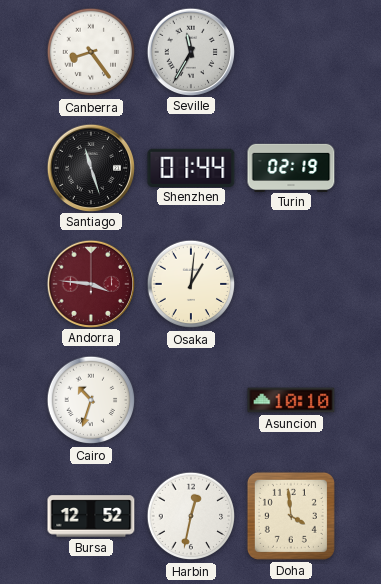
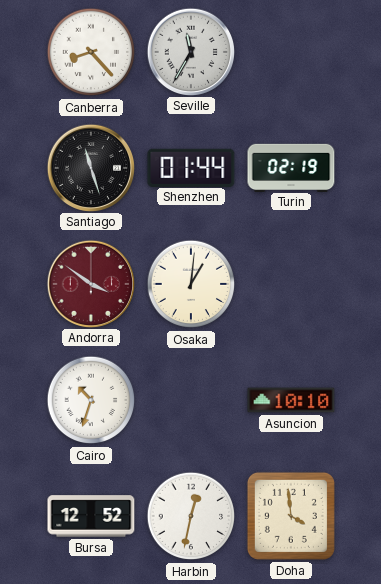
Canberra: 8:24 -> 8:23
Andorra: 3:46 -> 3:51
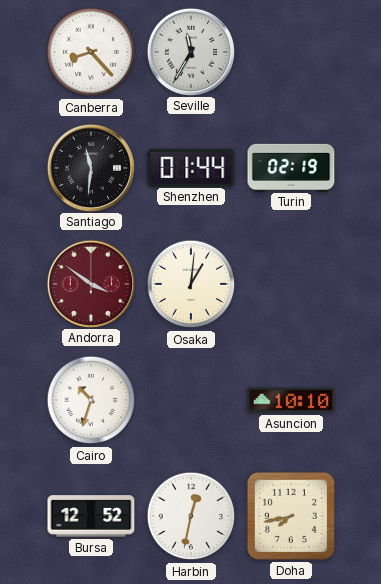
Santiago: 11:27 -> 11:31
Doha: 3:59 -> 7:43
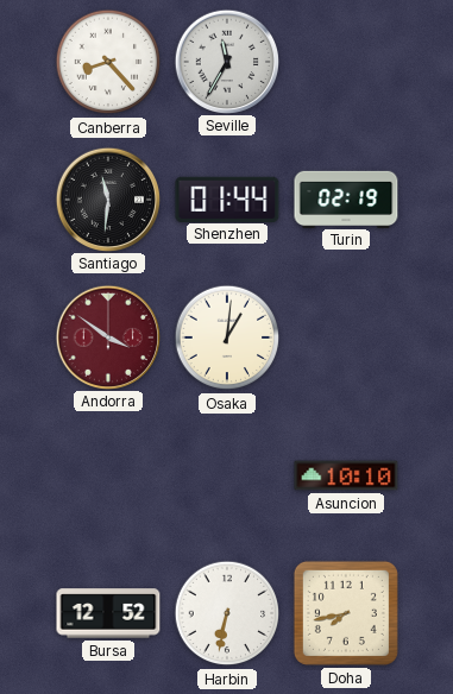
Cairo: 10:33 -> none
Harbin: 12:32 -> 6:32
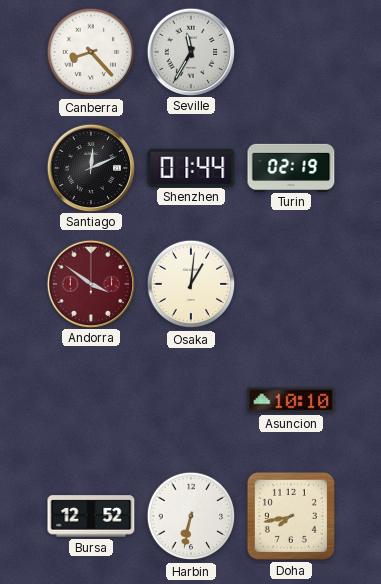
Santiago: 11:31 -> 12:11
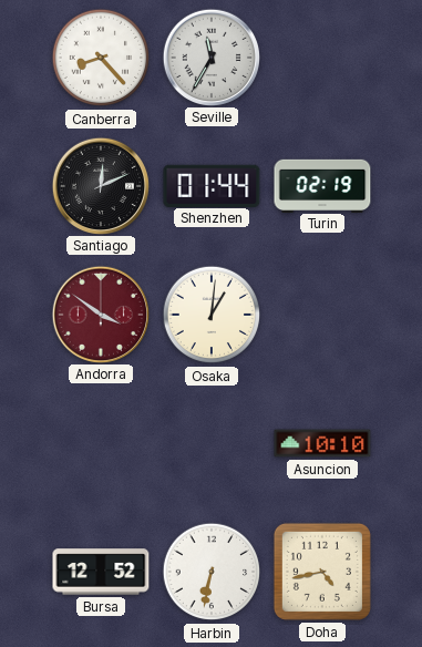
Doha: 7:43 -> 4:43
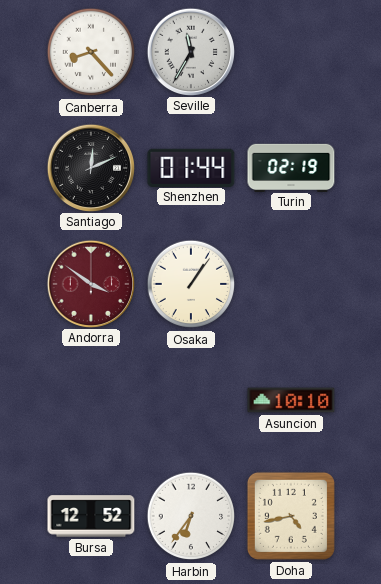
Osaka: 1:01 -> 1:06
Harbin: 6:32 -> 6:36
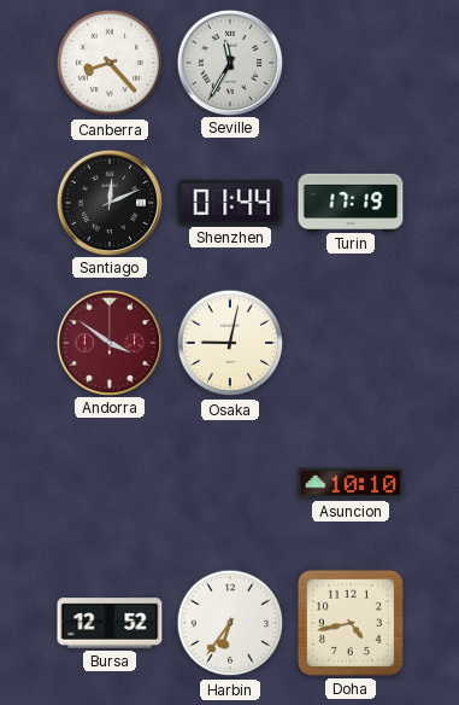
Turin: 02:19 -> 17:19
Osaka: 1:06 -> 9:02
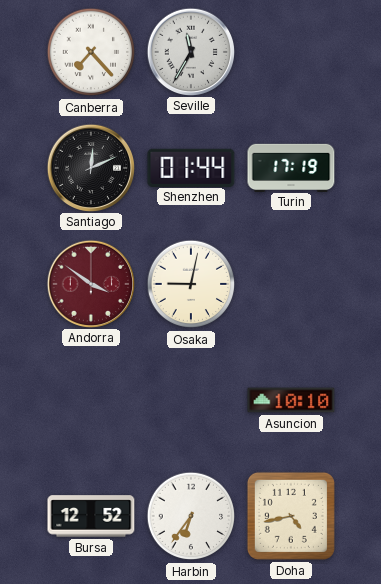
Canberra: 8:23 -> 7:23
